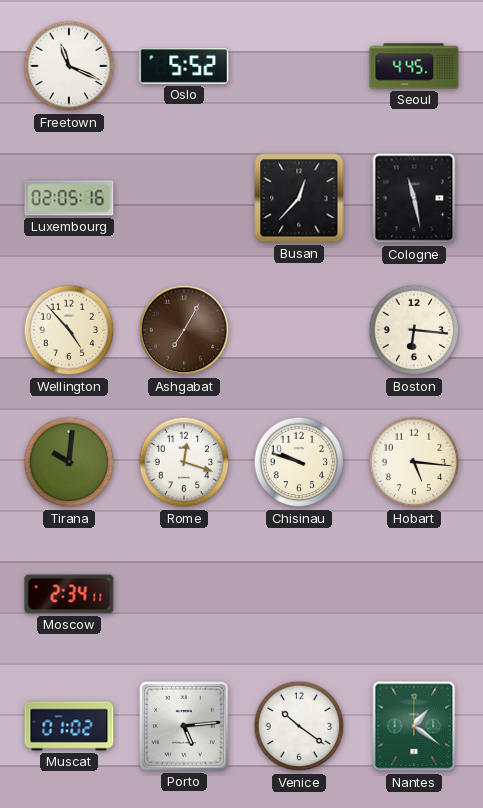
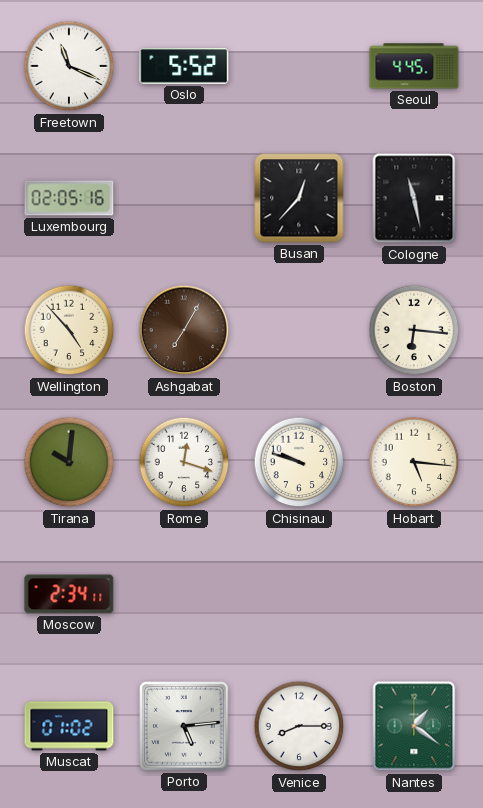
Venice: 10:21 -> 8:15
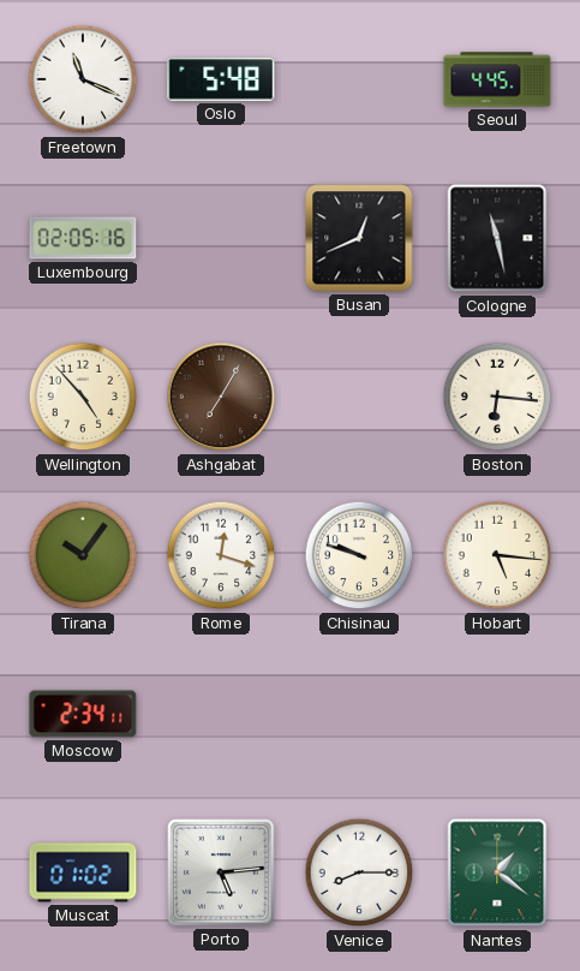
Oslo: 5:52 -> 5:48
Busan: 12:37 -> 12:41
Tirana: 10:01 -> 10:06
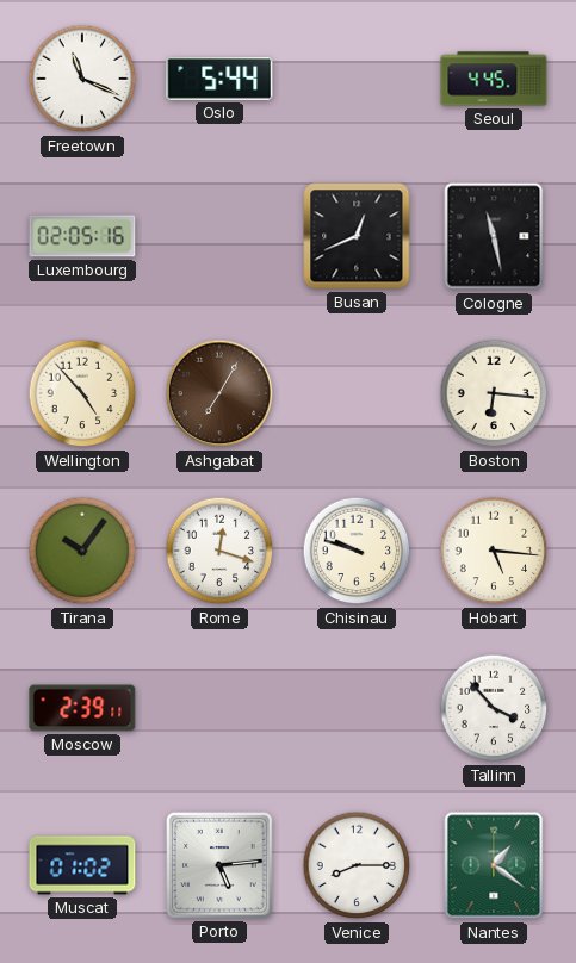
Oslo: 5:48 -> 5:44
Moscow: 2:34 -> 2:39
Tallinn: none -> 3:53
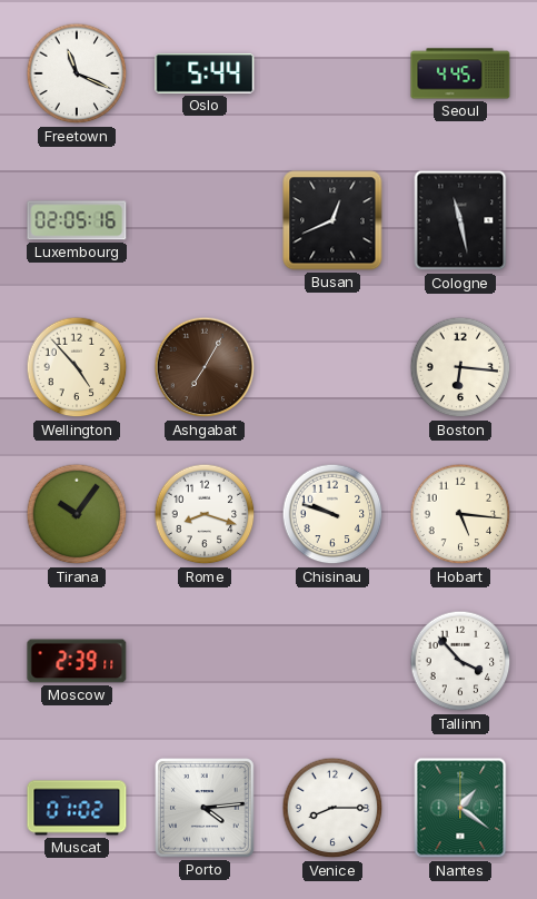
Rome: 12:18 -> 8:18
Porto: 5:14 -> 4:14
